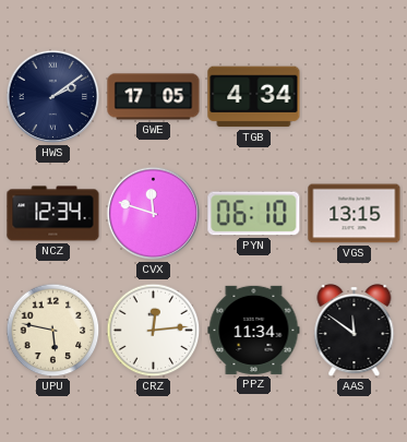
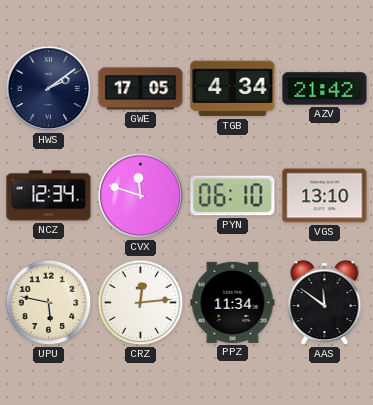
AZV: none -> 21:42
VGS: 13:15 -> 13:10
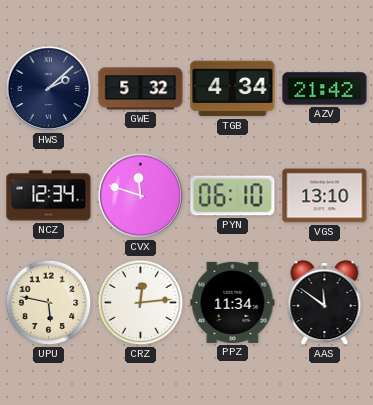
HWS: 2:09 -> 2:08
GWE: 17:05 -> 5:32
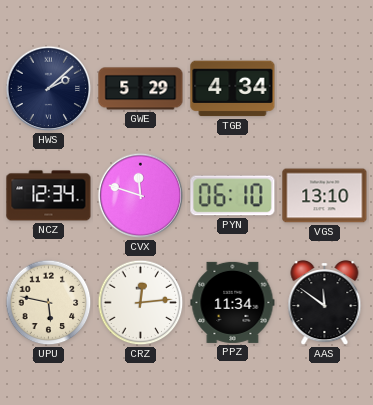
GWE: 5:32 -> 5:29
AZV: 21:42 -> none
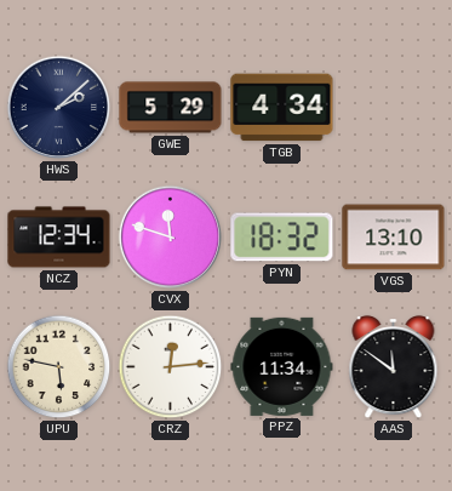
PYN: 06:10 -> 18:32
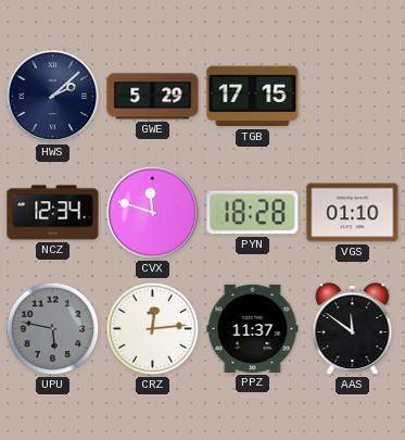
TGB: 4:34 -> 17:15
PYN: 18:32 -> 18:28
VGS: 13:10 -> 01:10
UPU dial: cream -> grey
PPZ: 11:34 -> 11:37
